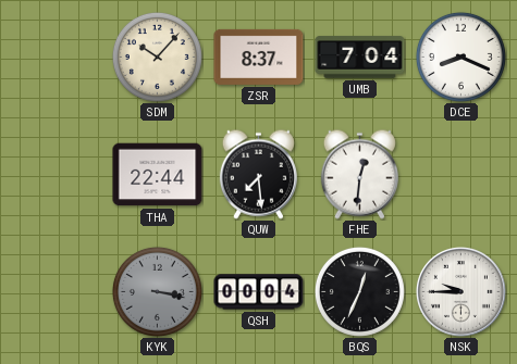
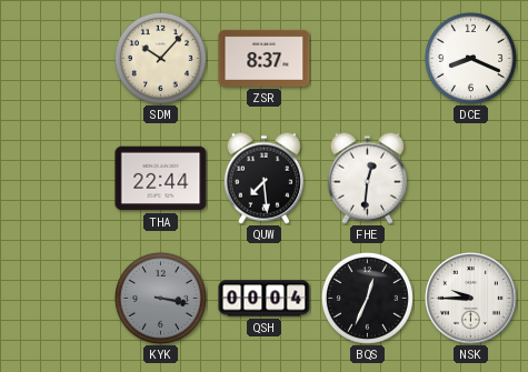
UMB: 7:04 -> none
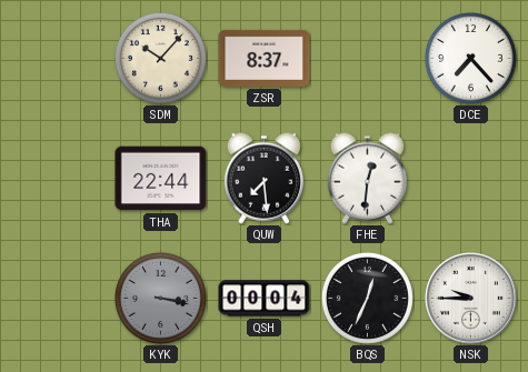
DCE: 8:19 -> 7:23
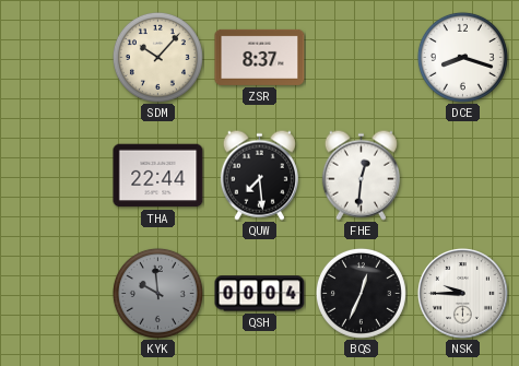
DCE: 7:23 -> 8:18
KYK: 3:17 -> 9:59
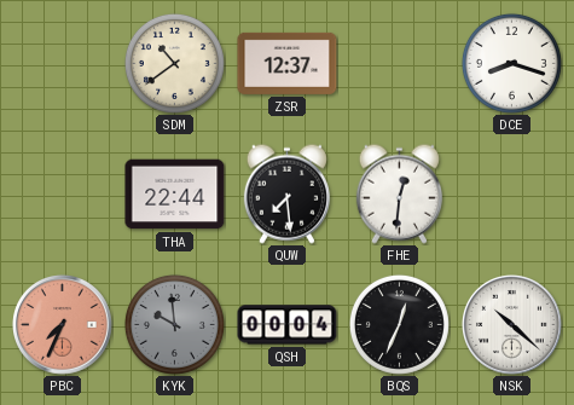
SDM: 10:07 -> 10:39
ZSR: 8:37 -> 12:37
PBC: none -> 7:34
NSK: 9:45 -> 10:22
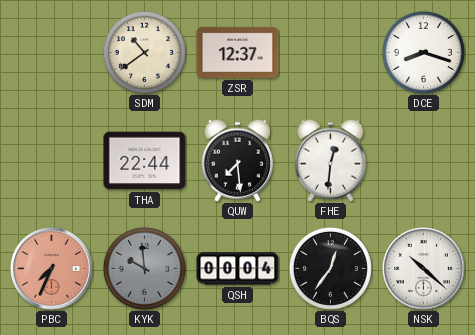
BQS: 12:34 -> 12:36
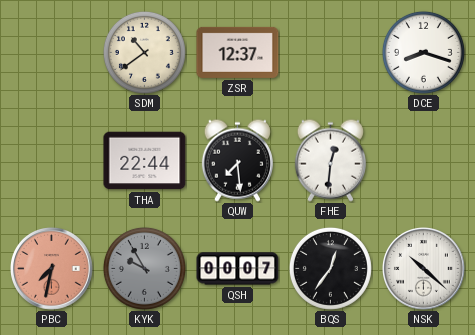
PBC: 7:34 -> 7:32
KYK: 9:59 -> 9:55
QSH: 00:04 -> 00:07
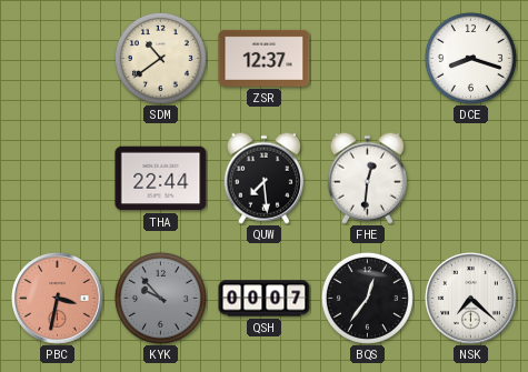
PBC: 7:32 -> 3:32
KYK: 9:55 -> 9:53
NSK: 10:22 -> 7:22
